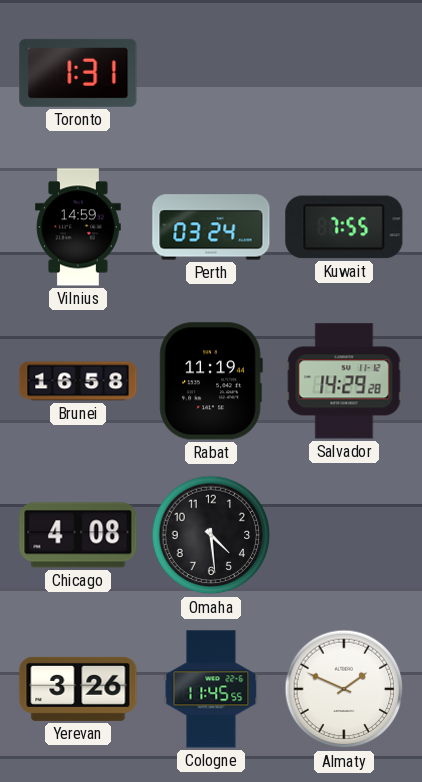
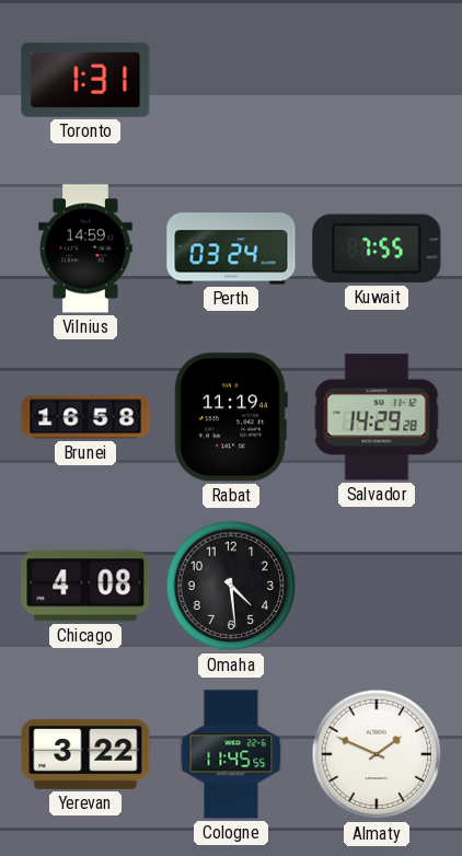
Yerevan: 3:26 -> 3:22
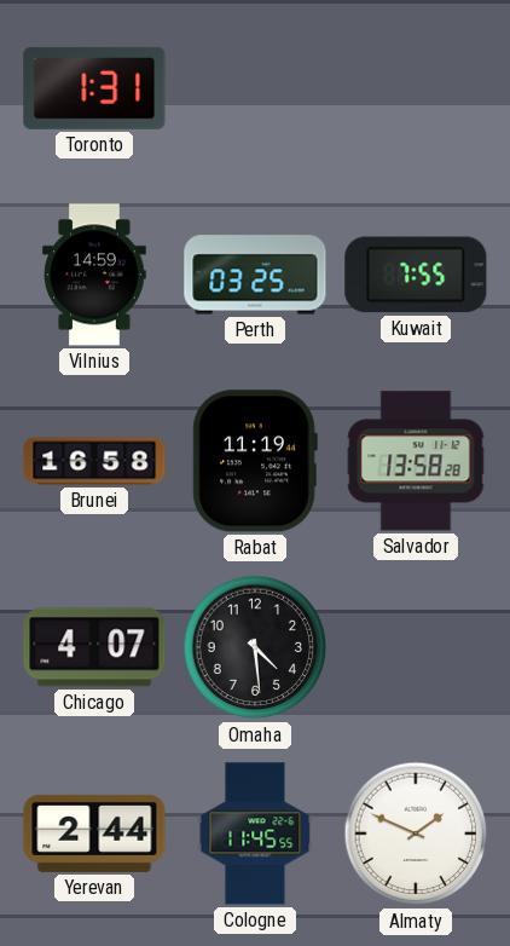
Perth: 03:24 -> 03:25
Salvador: 14:29 -> 13:58
Chicago: 4:08 -> 4:07
Yerevan: 3:22 -> 2:44
